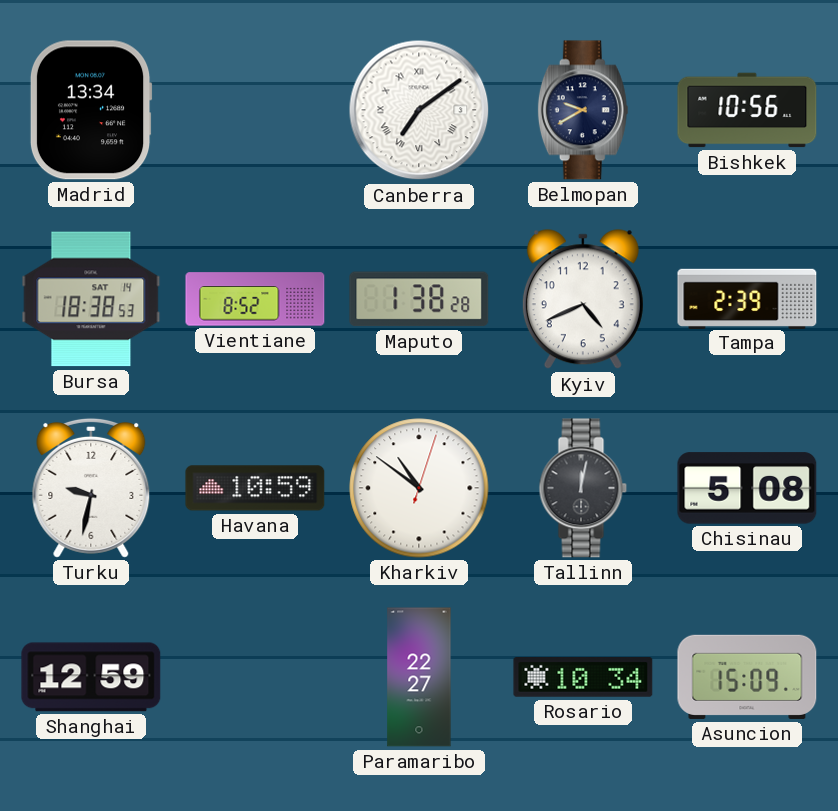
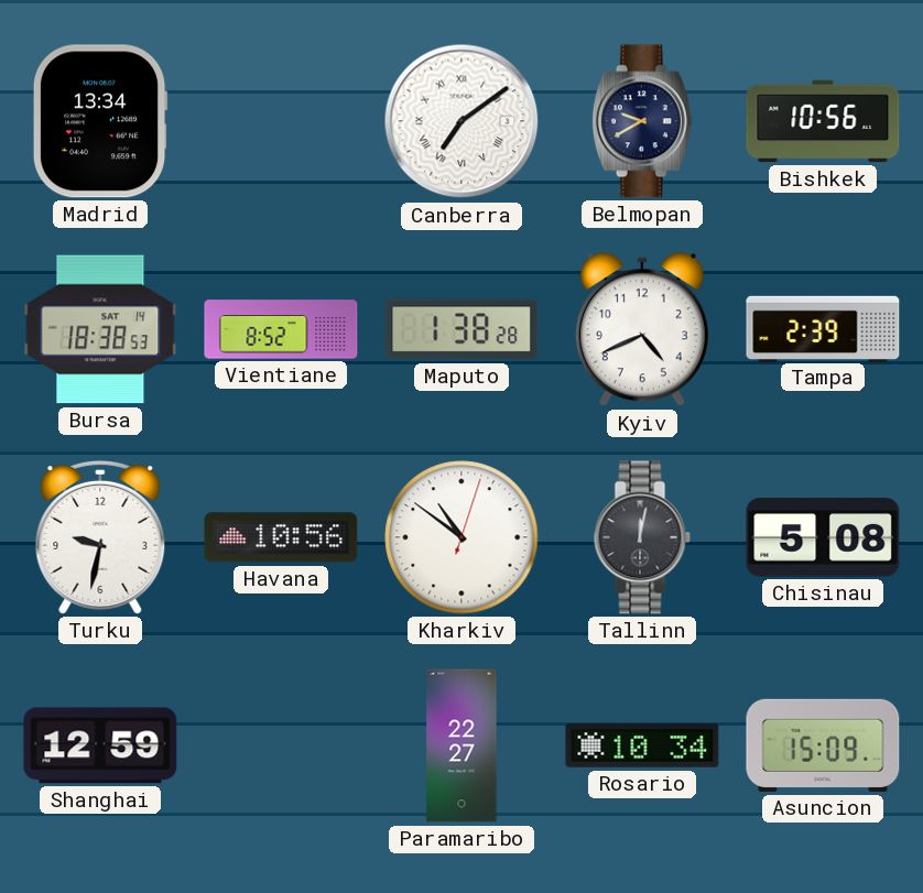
Havana: 10:59 -> 10:56
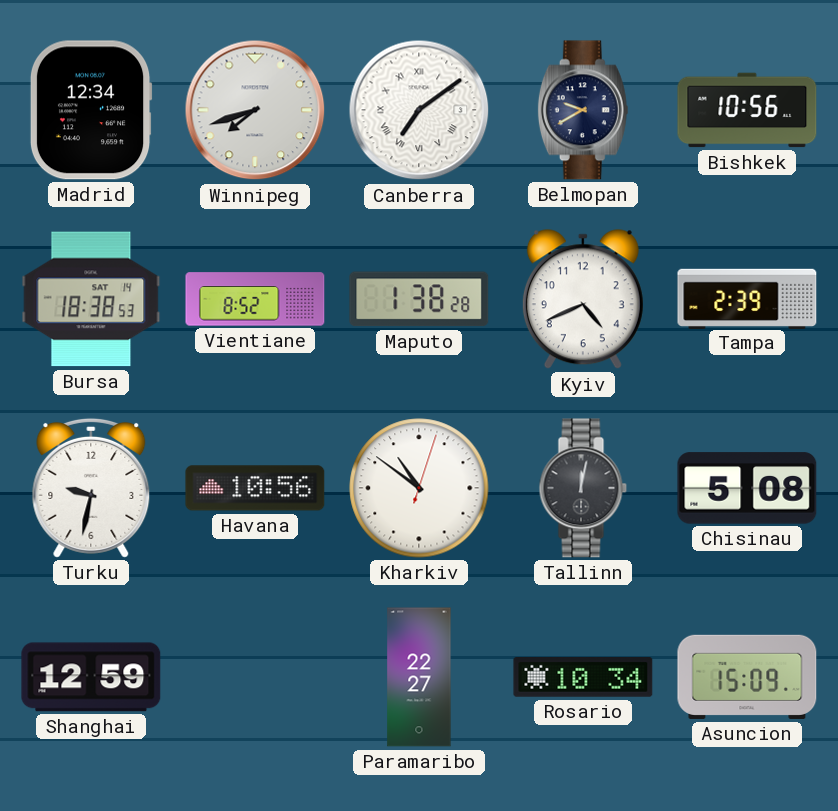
Madrid: 13:34 -> 12:34
Winnipeg: none -> 7:42
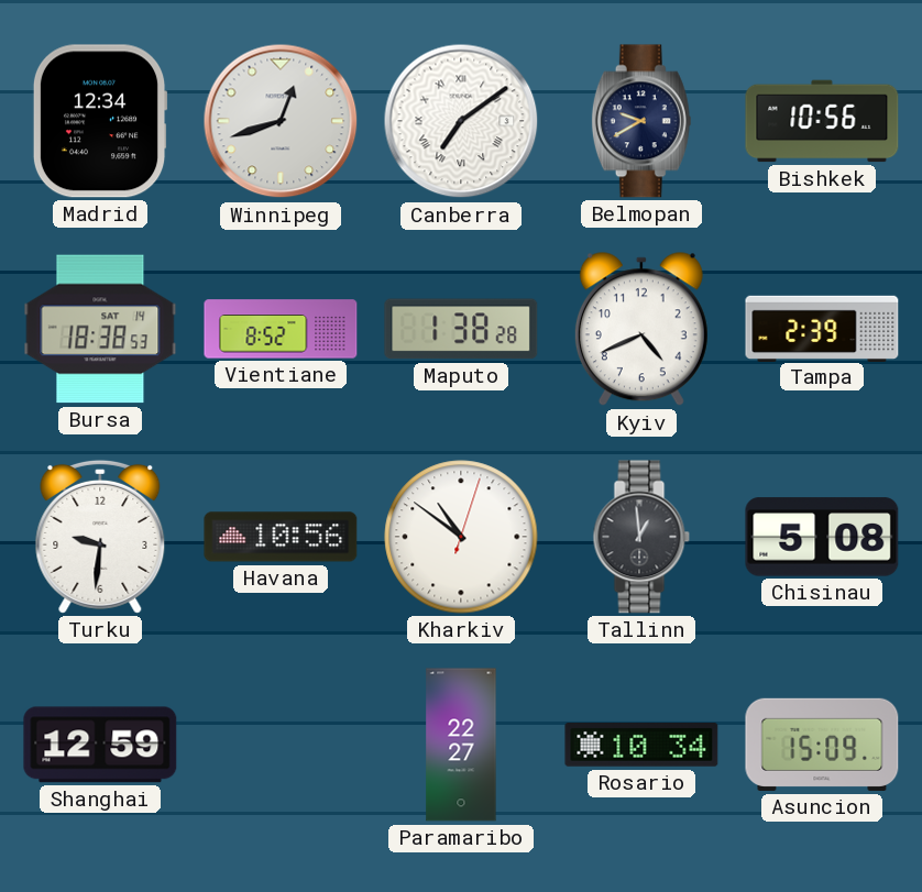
Winnipeg: 7:42 -> 12:42
Turku: 9:32 -> 9:31
Tallinn: 12:02 -> 12:59
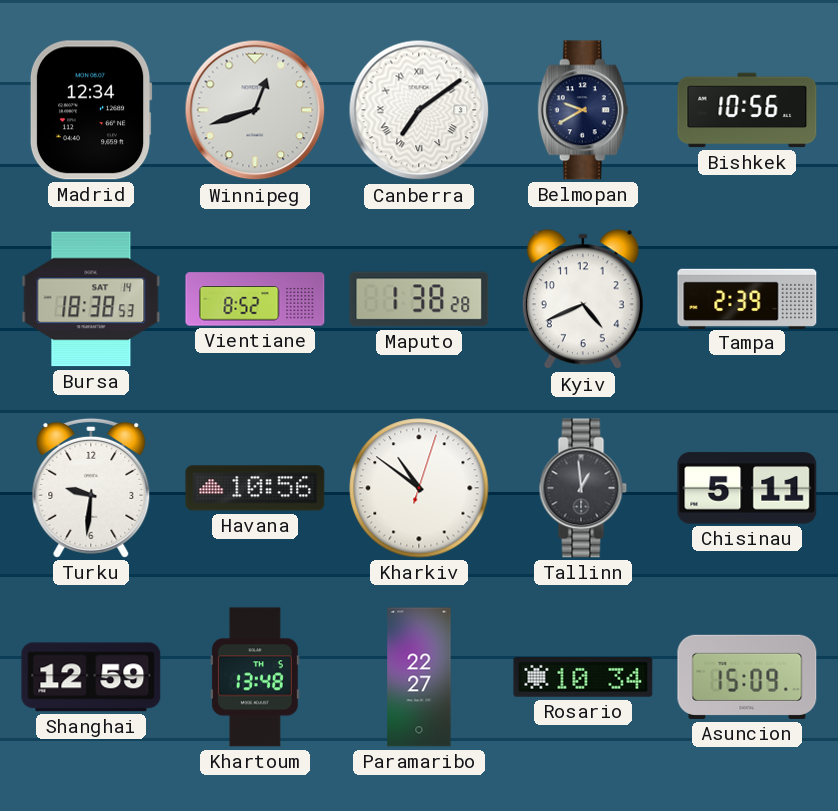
Chisinau: 5:08 -> 5:11
Khartoum: none -> 13:48
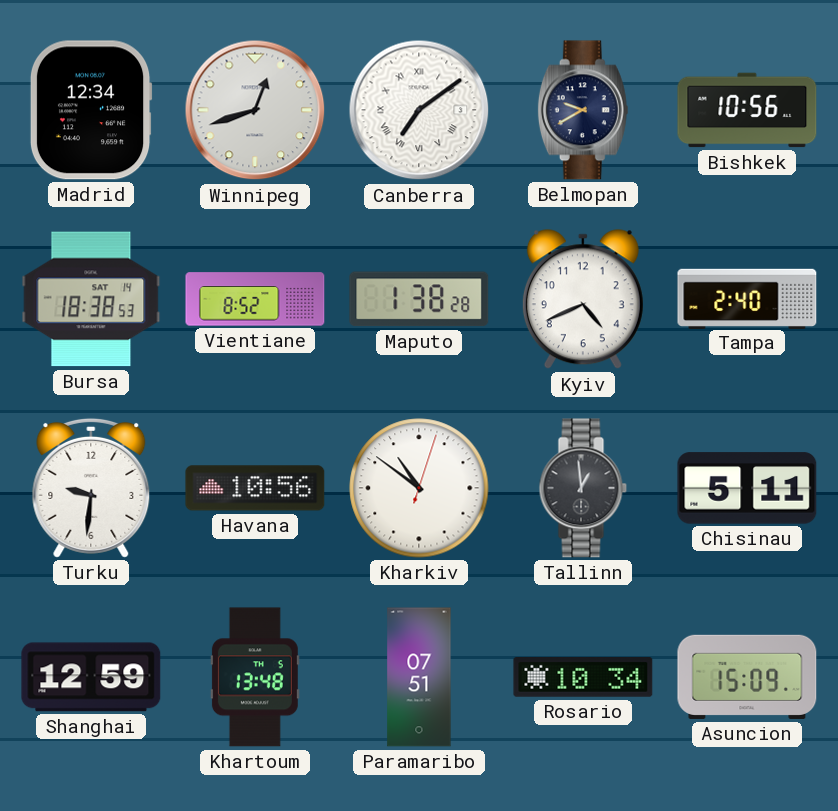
Tampa: 2:39 -> 2:40
Paramaribo: 22:27 -> 07:51
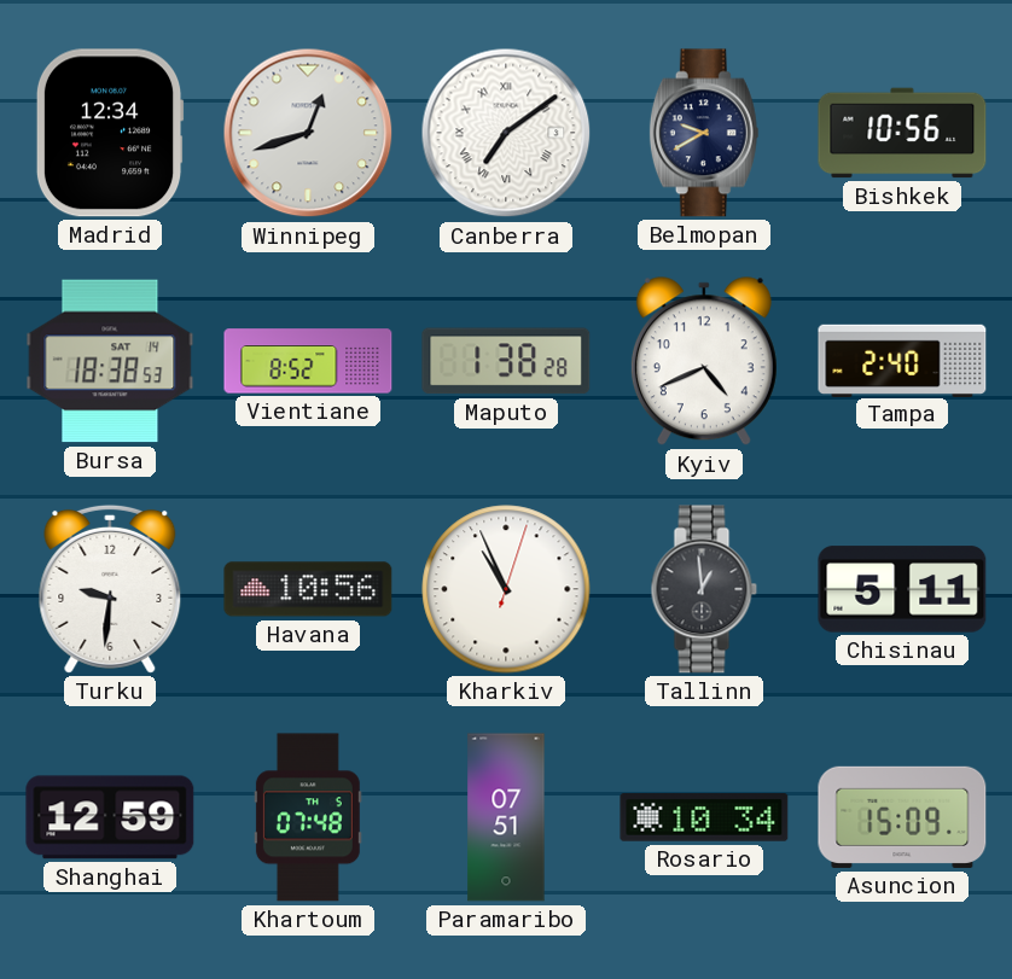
Kharkiv: 10:51 -> 10:56
Khartoum: 13:48 -> 07:48
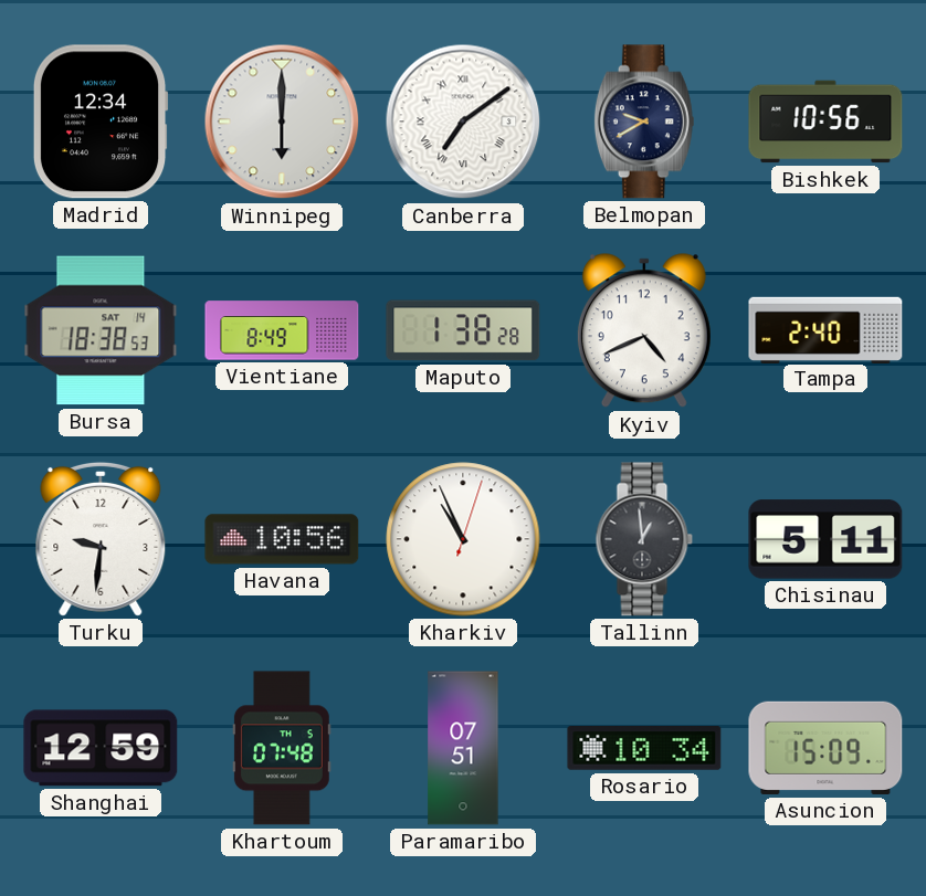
Winnipeg: 12:42 -> 6:00
Vientiane: 8:52 -> 8:49
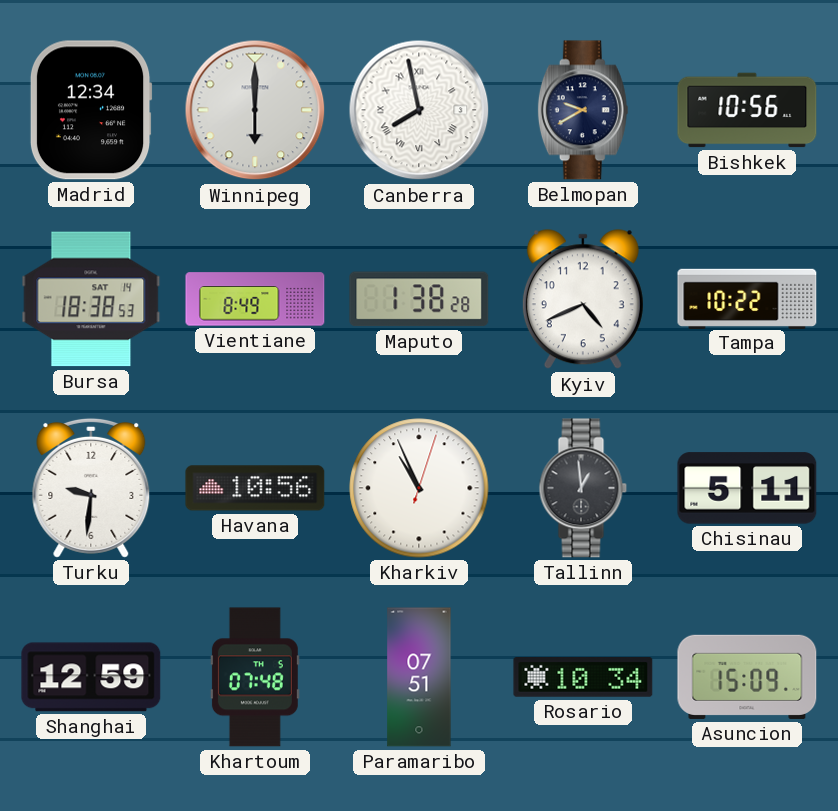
Canberra: 7:09 -> 7:58
Tampa: 2:40 -> 10:22
